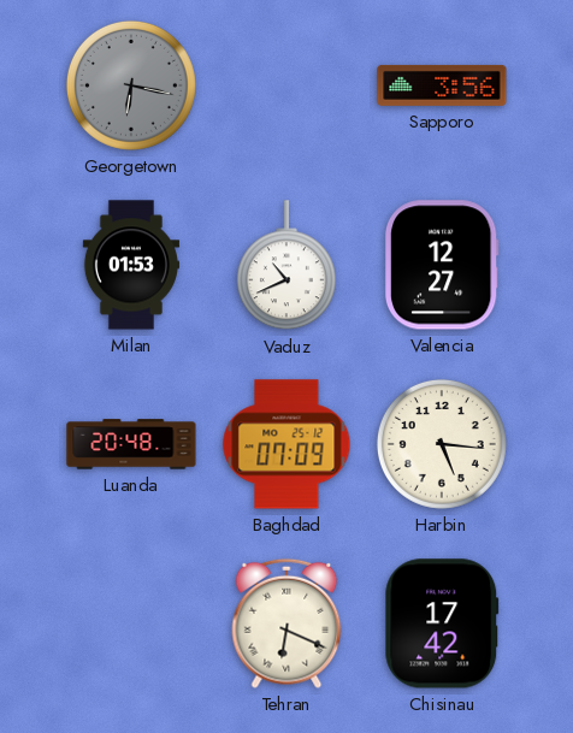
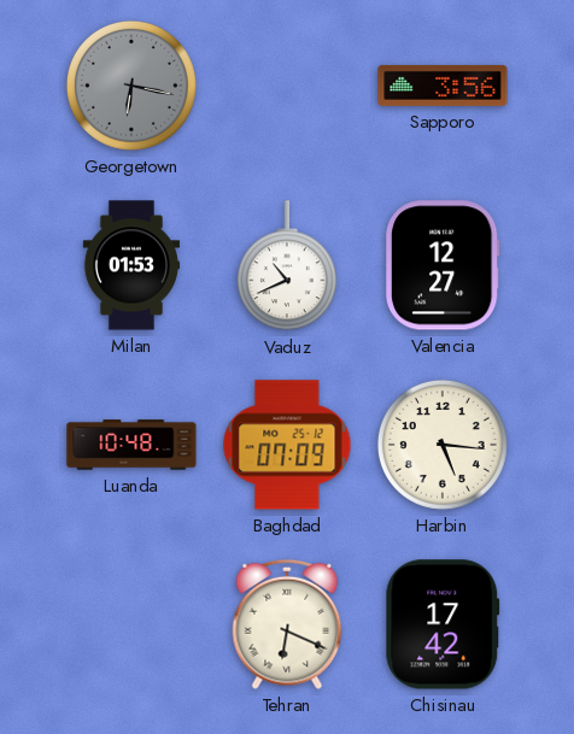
Luanda: 20:48 -> 10:48
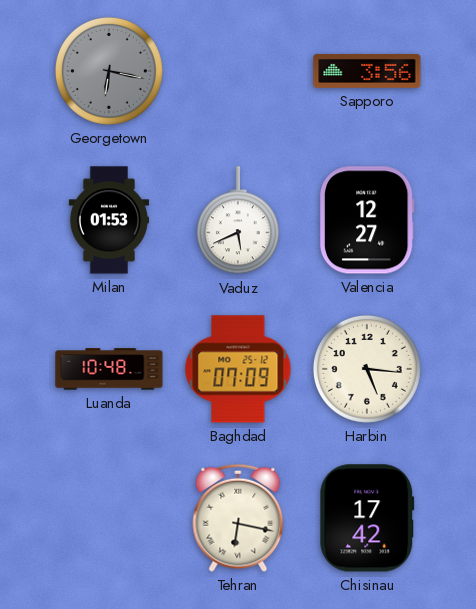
Vaduz: 10:41 -> 5:41
Tehran: 6:19 -> 6:17
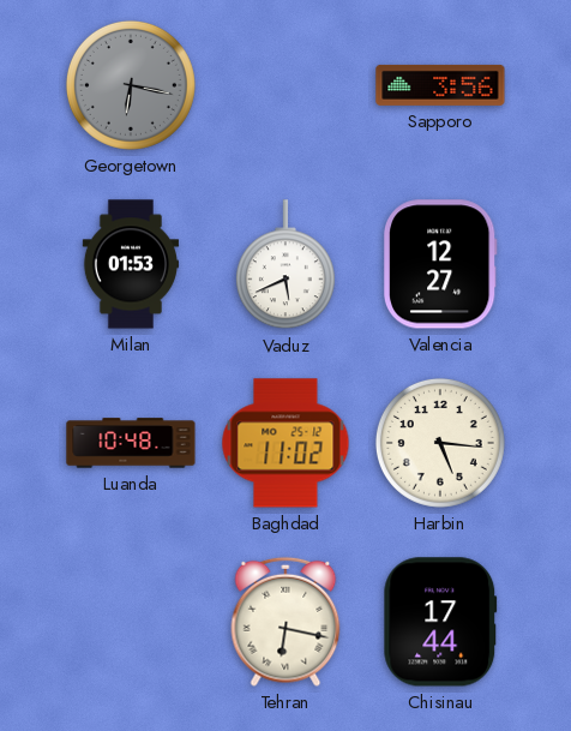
Baghdad: 07:09 -> 11:02
Chisinau: 17:42 -> 17:44
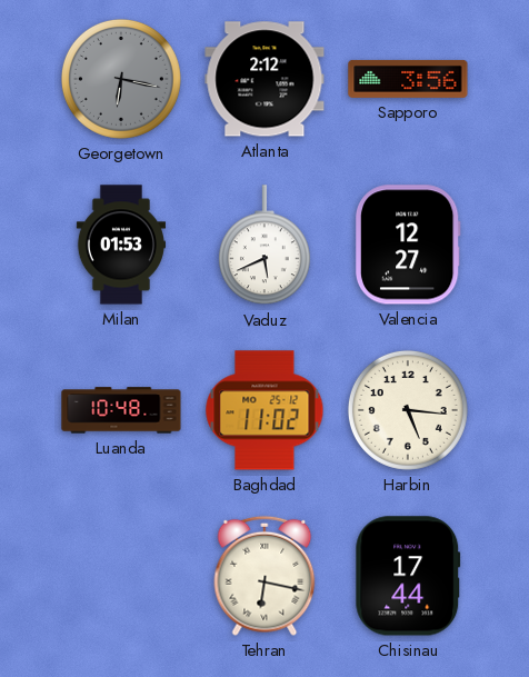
Atlanta: none -> 2:12
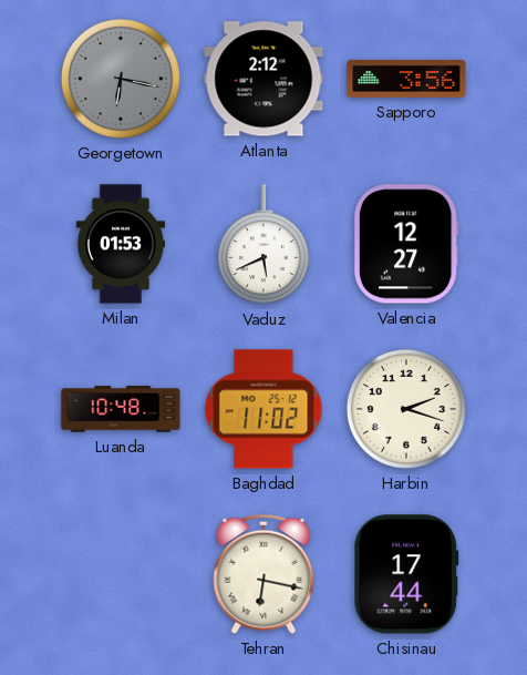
Harbin: 5:16 -> 2:18
